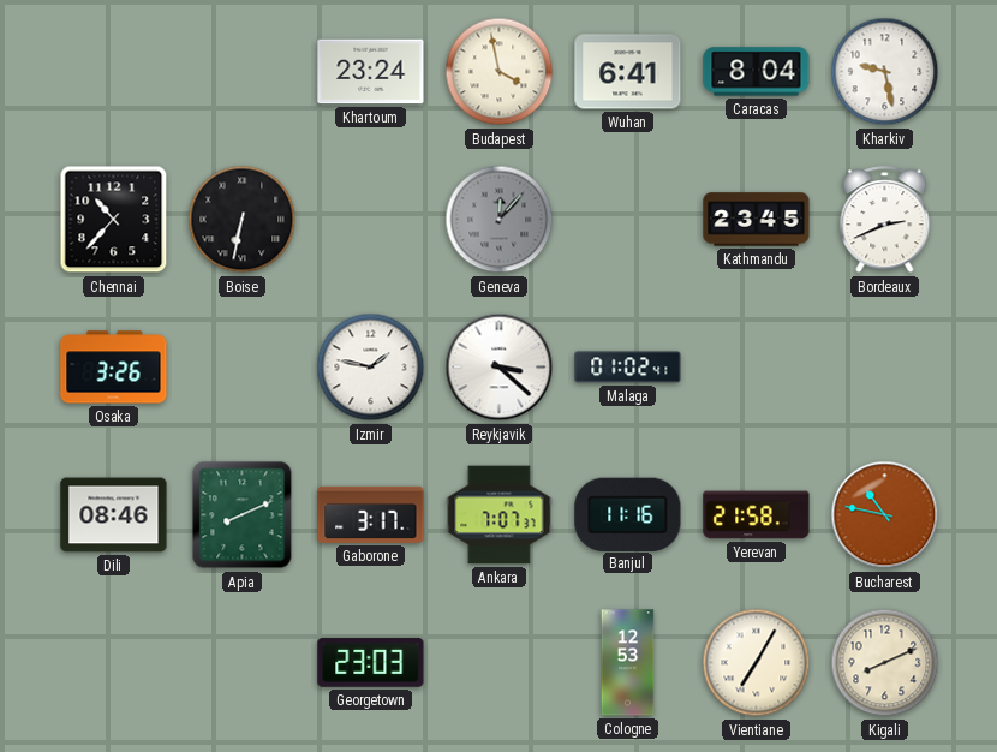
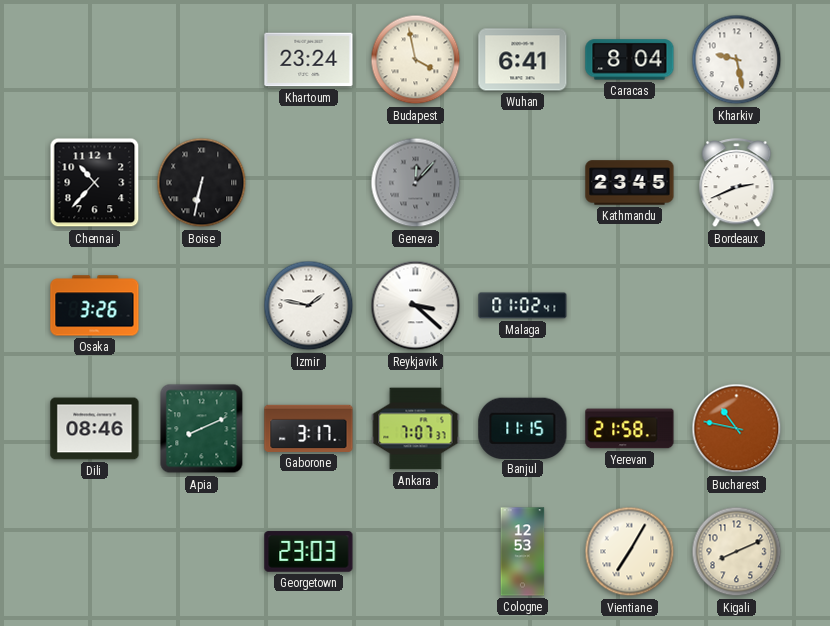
Banjul: 11:16 -> 11:15
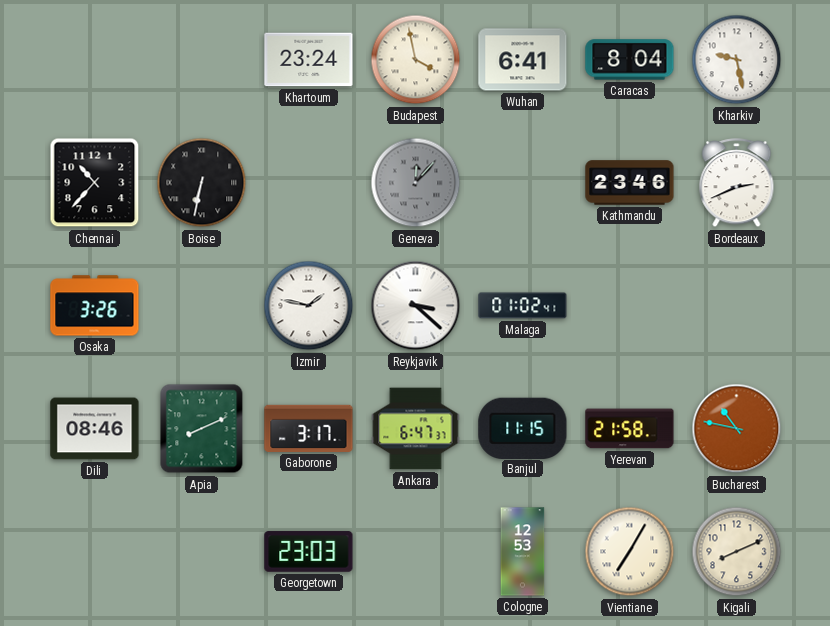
Kathmandu: 23:45 -> 23:46
Ankara: 7:07 -> 6:47
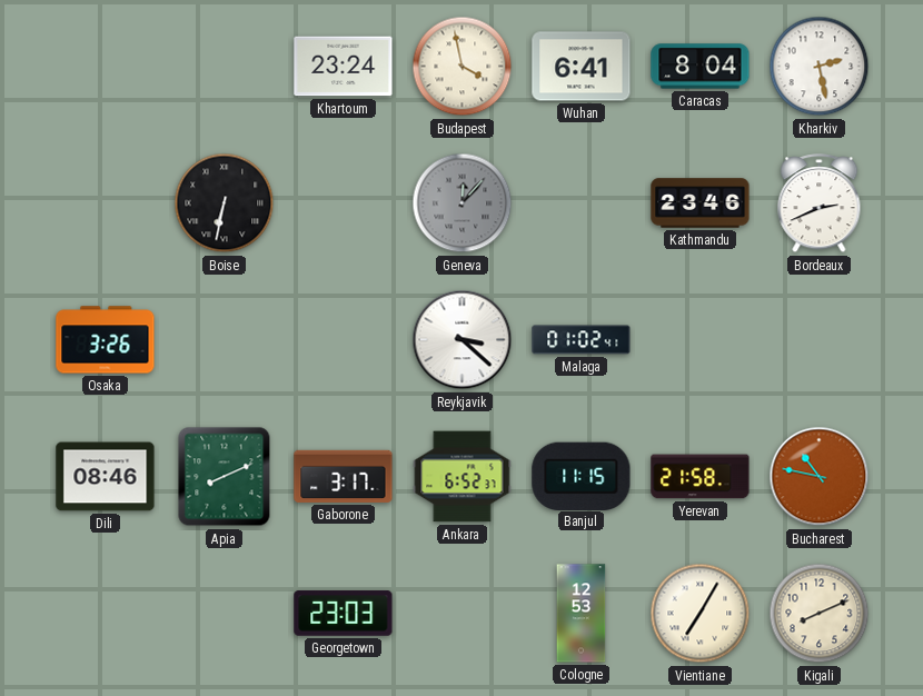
Kharkiv: 9:28 -> 2:28
Chennai: 10:37 -> none
Izmir: 1:47 -> none
Ankara: 6:47 -> 6:52
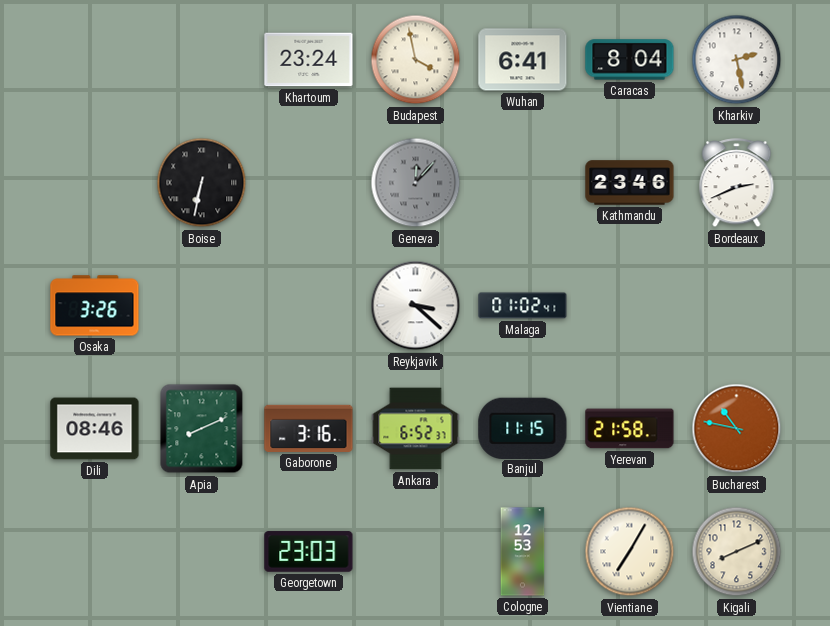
Gaborone: 3:17 -> 3:16
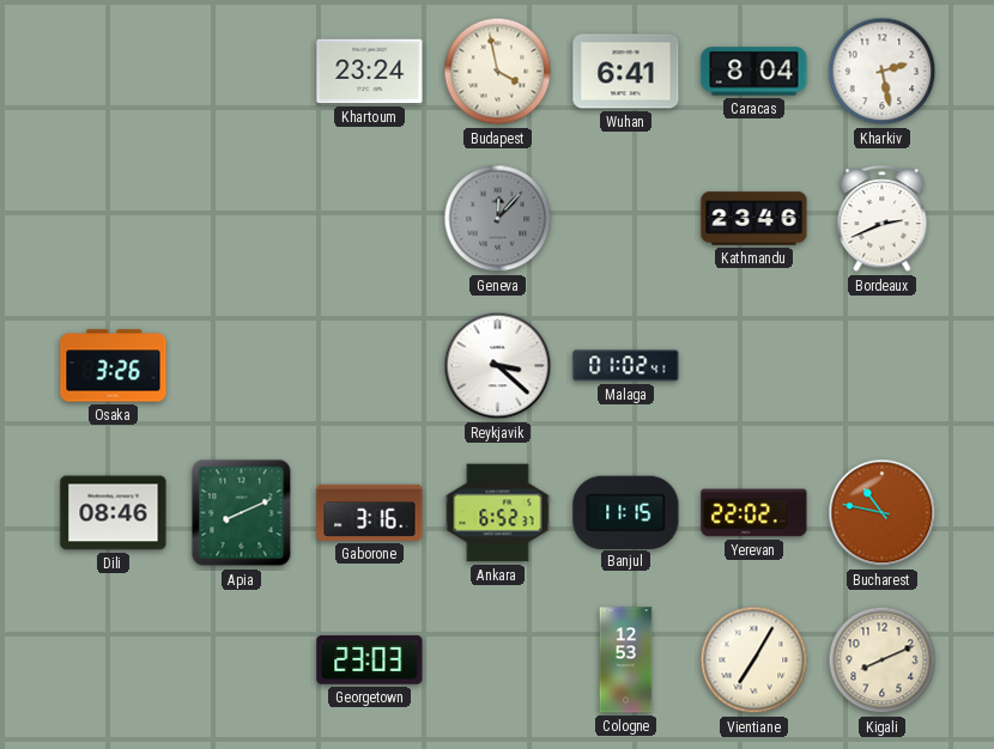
Boise: 6:32 -> none
Yerevan: 21:58 -> 22:02
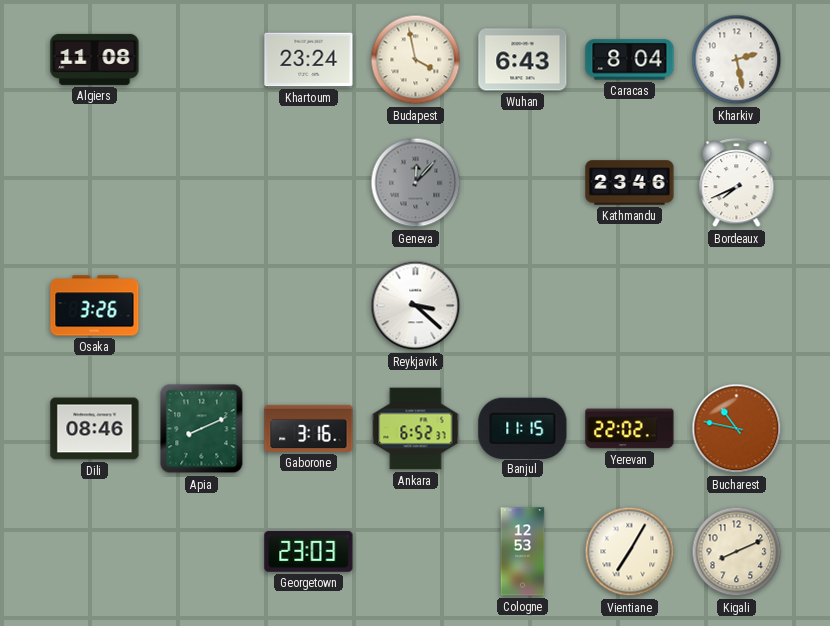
Algiers: none -> 11:08
Wuhan: 6:41 -> 6:43
Bordeaux: 2:41 -> 7:41
Malaga: 01:02 -> none
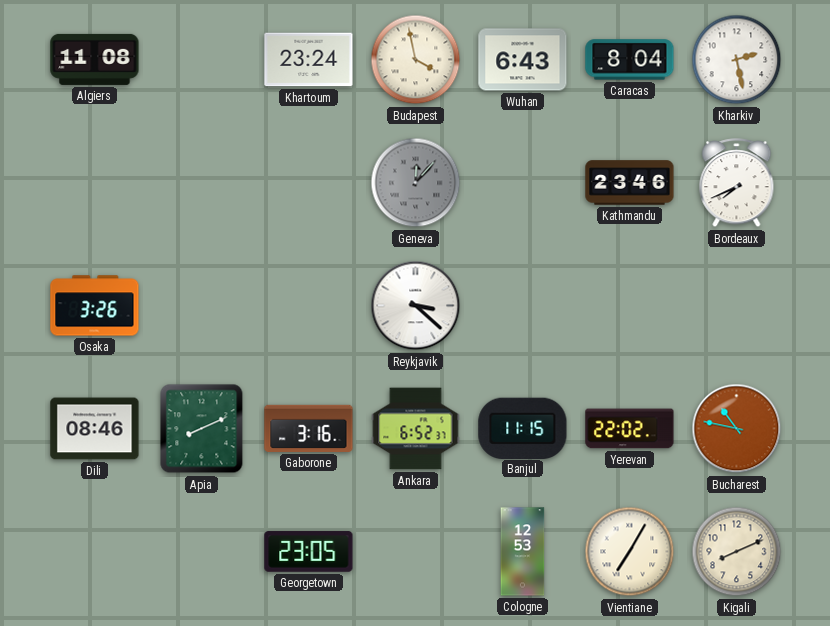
Georgetown: 23:03 -> 23:05
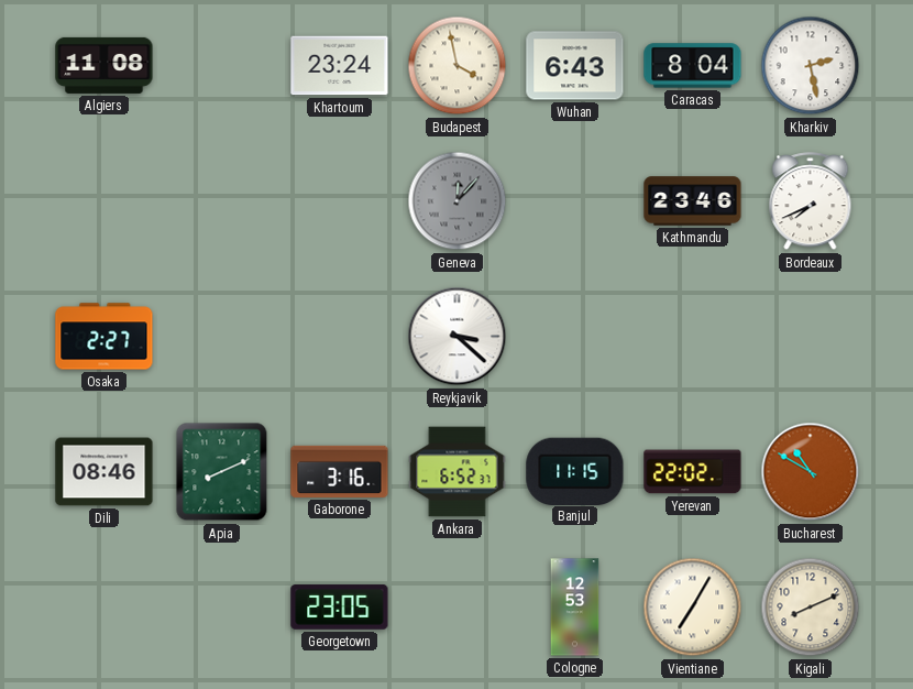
Osaka: 3:26 -> 2:27
Bucharest: 10:47 -> 10:50
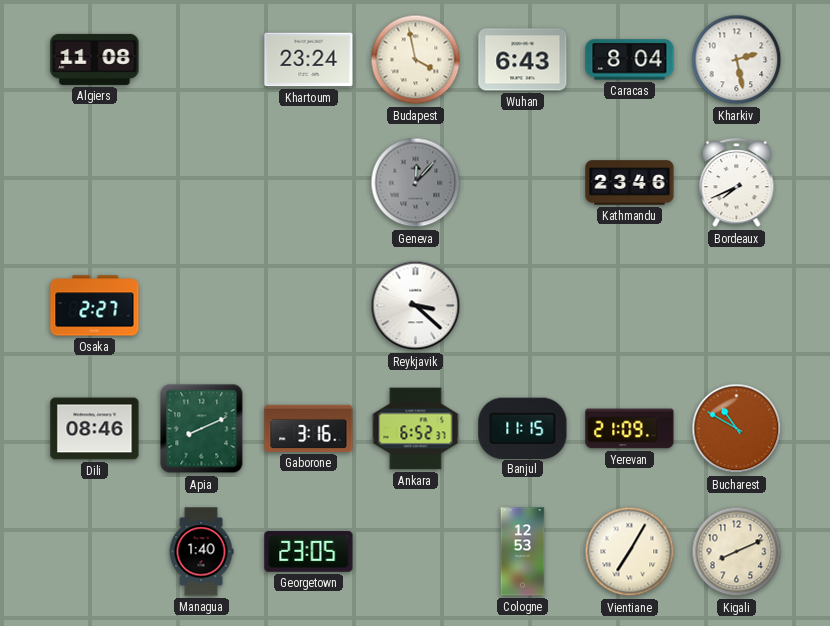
Yerevan: 22:02 -> 21:09
Managua: none -> 1:40
